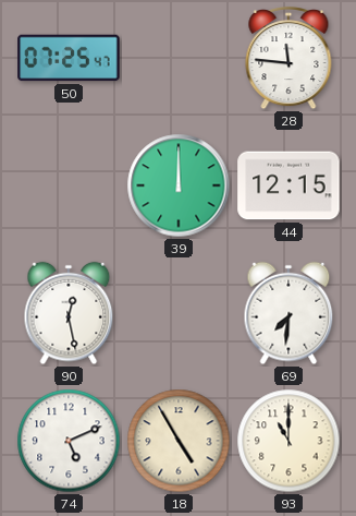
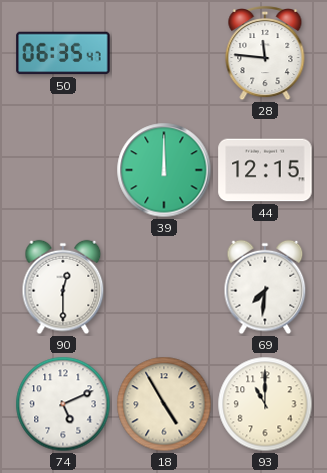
50: 07:25 -> 06:35
90: 12:28 -> 12:30
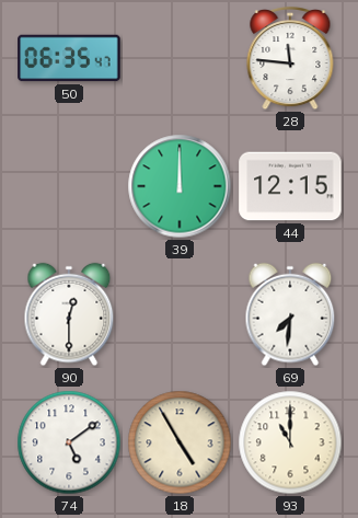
74: 5:11 -> 5:09
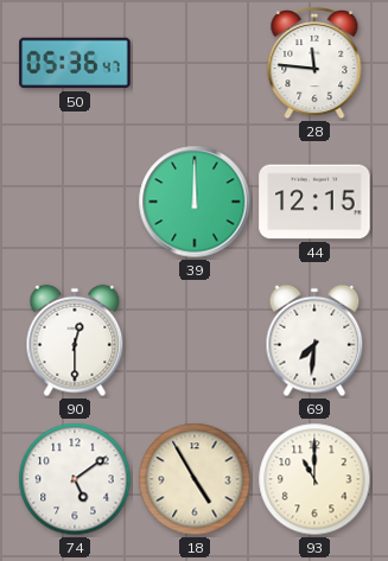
50: 06:35 -> 05:36
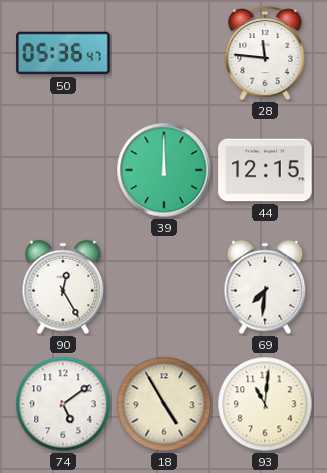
90: 12:30 -> 12:25
93: 11:00 -> 11:01
